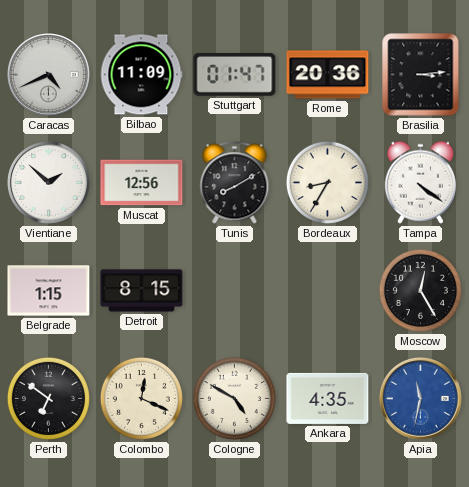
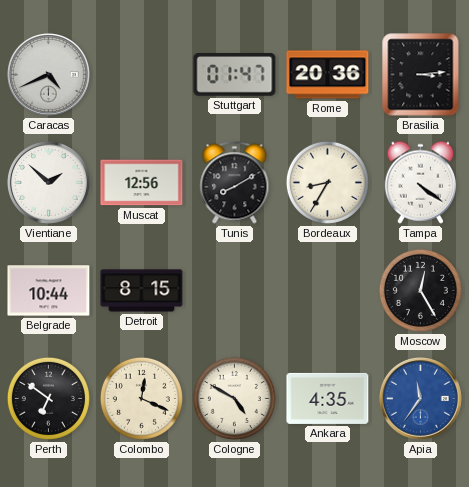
Bilbao: 11:09 -> none
Belgrade: 1:15 -> 10:44
Apia: 11:32 -> 11:36
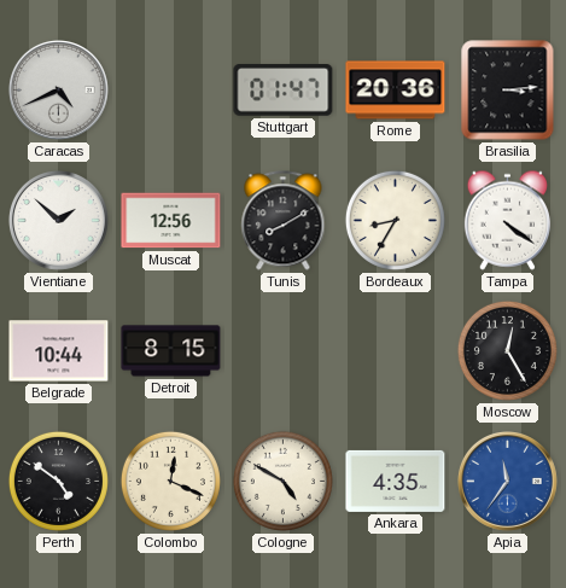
Perth: 6:51 -> 4:51
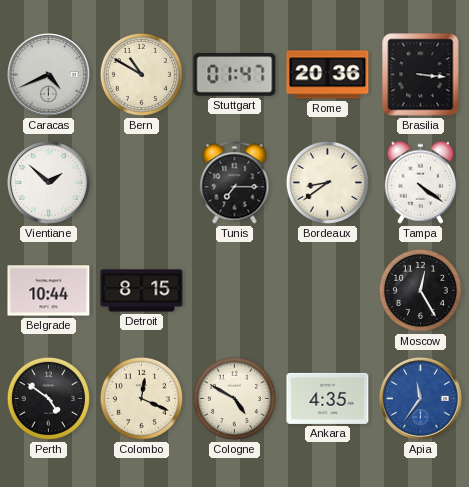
Bern: none -> 10:50
Brasilia: 3:14 -> 3:16
Muscat: 12:56 -> none
Tunis: 8:10 -> 7:15
Bordeaux: 8:35 -> 8:39
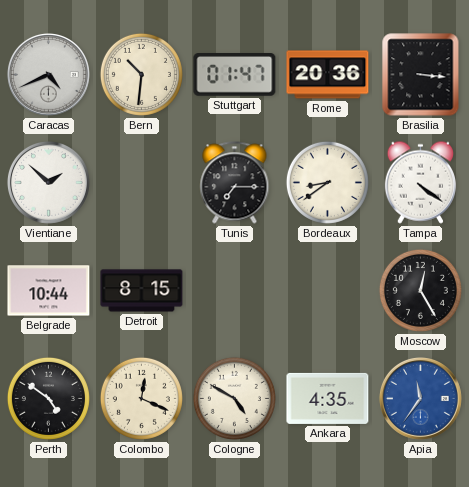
Bern: 10:50 -> 10:31
